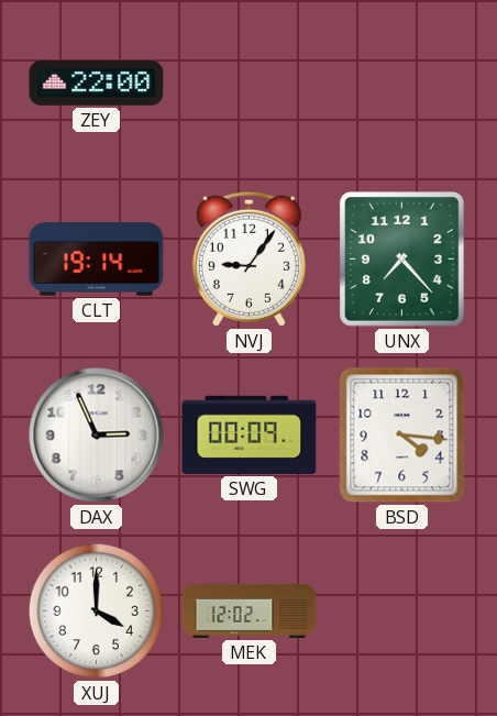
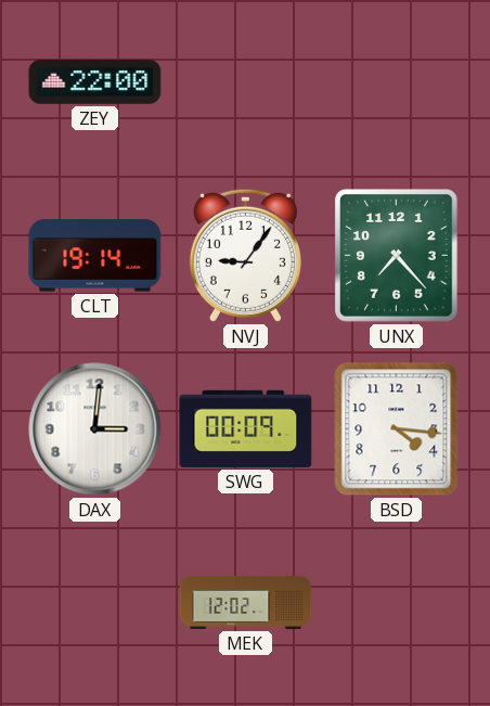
DAX: 2:56 -> 3:01
XUJ: 4:00 -> none
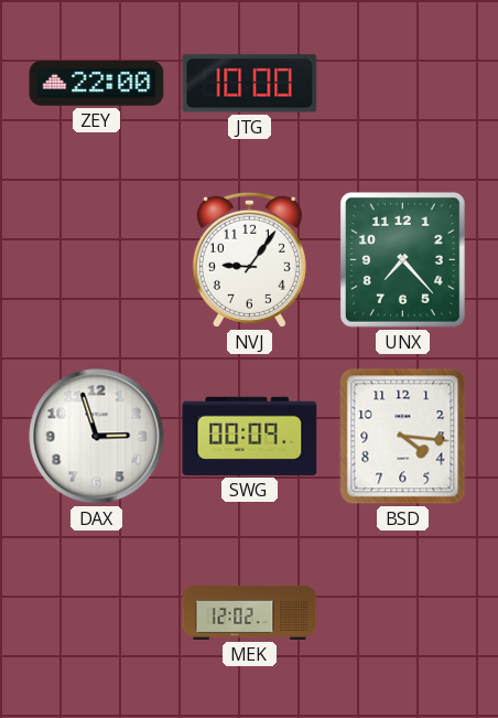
JTG: none -> 10:00
CLT: 19:14 -> none
DAX: 3:01 -> 2:57
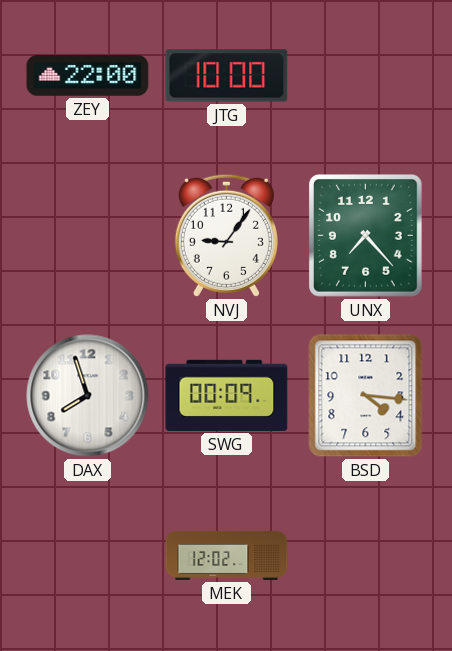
DAX: 2:57 -> 7:57
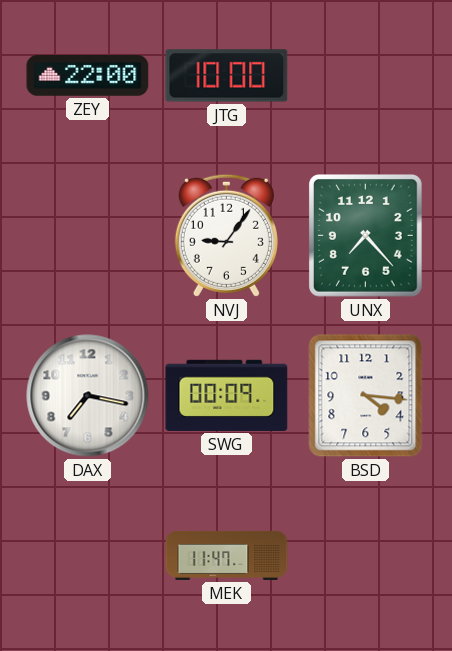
DAX: 7:57 -> 7:17
MEK: 12:02 -> 11:47
